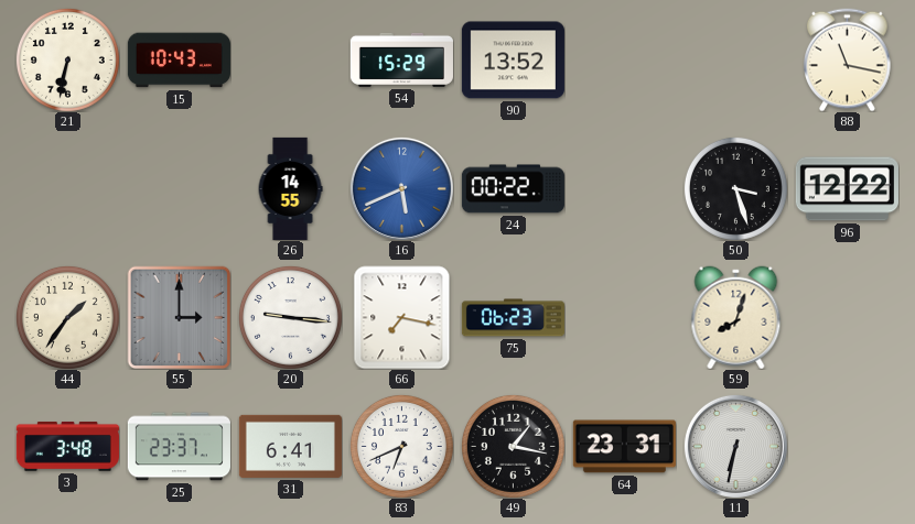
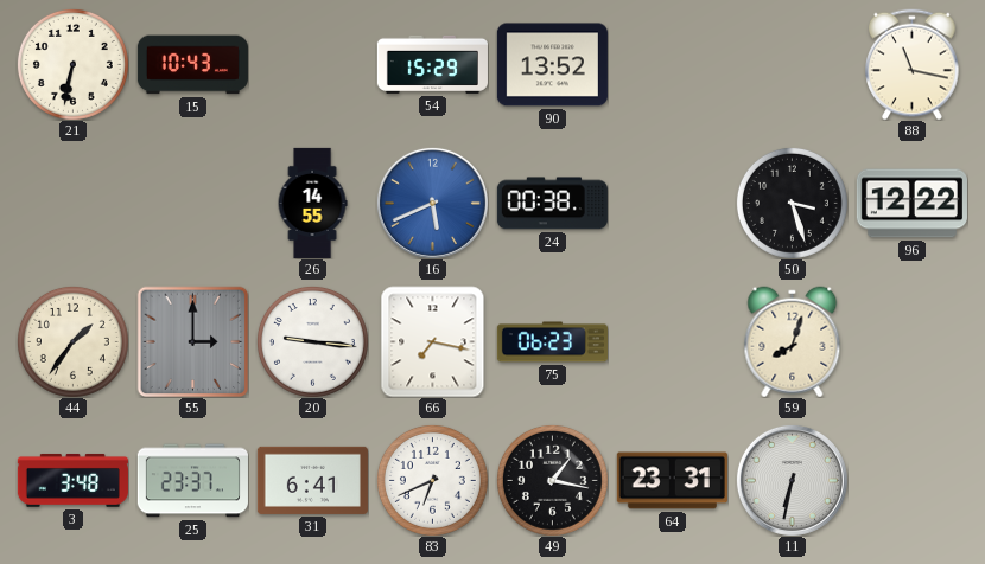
24: 00:22 -> 00:38
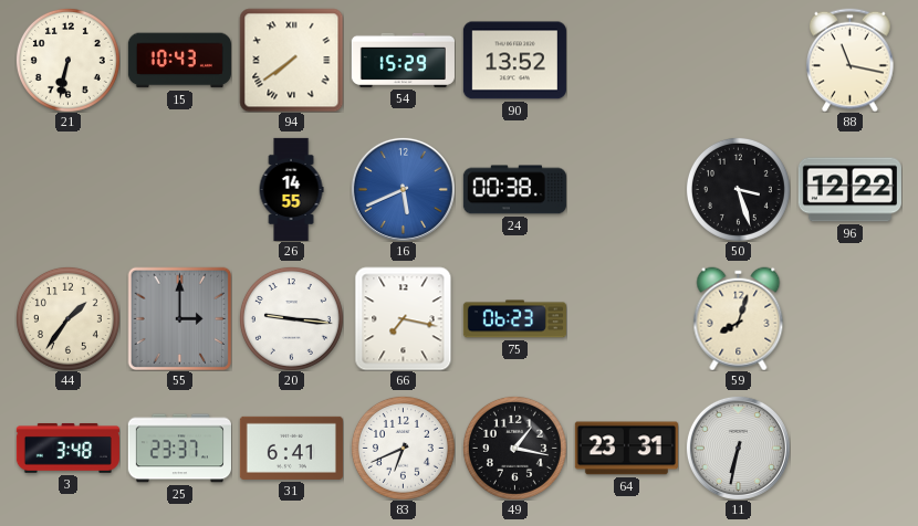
94: none -> 7:39
